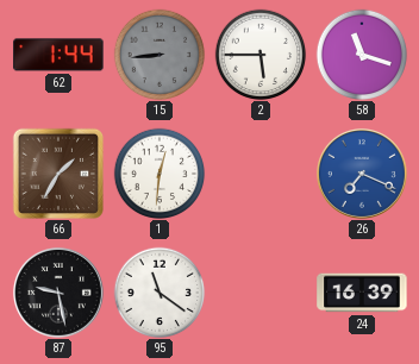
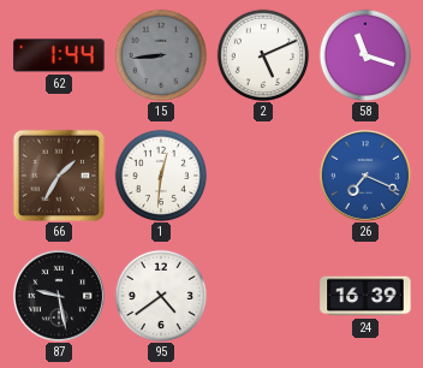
2: 5:45 -> 5:11
95: 11:21 -> 4:39
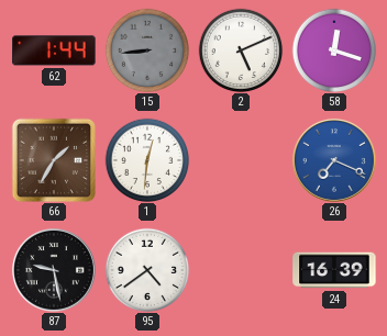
58: 11:18 -> 12:18
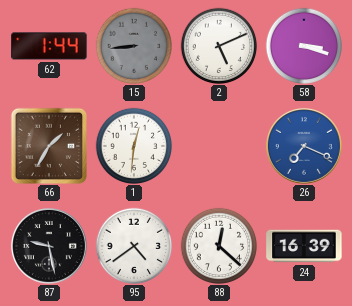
58: 12:18 -> 3:18
88: none -> 12:22
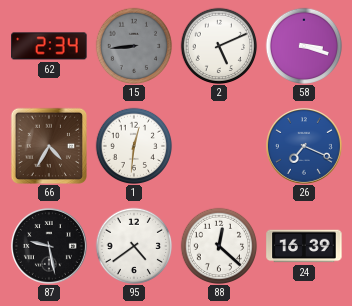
62: 1:44 -> 2:34
66: 1:35 -> 4:35
